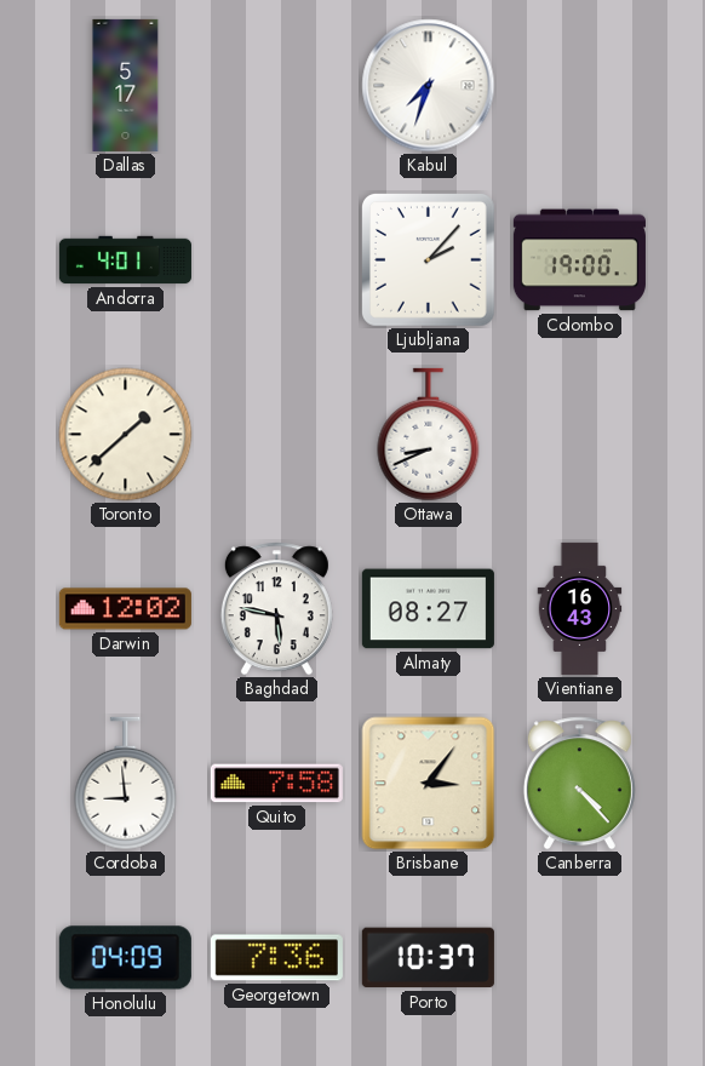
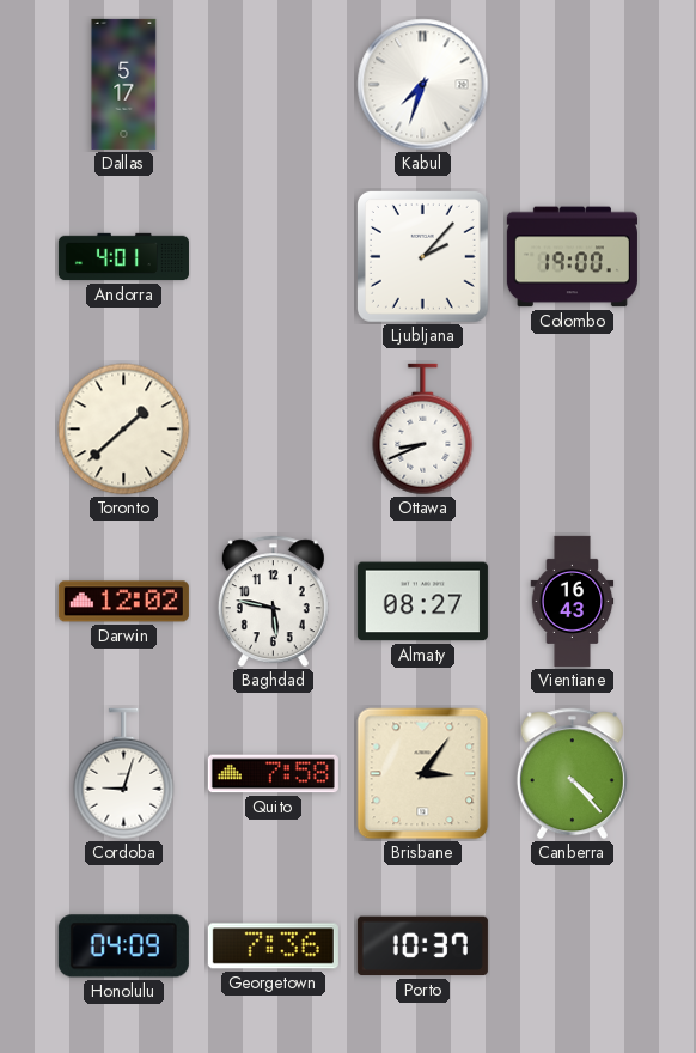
Cordoba: 8:59 -> 9:03
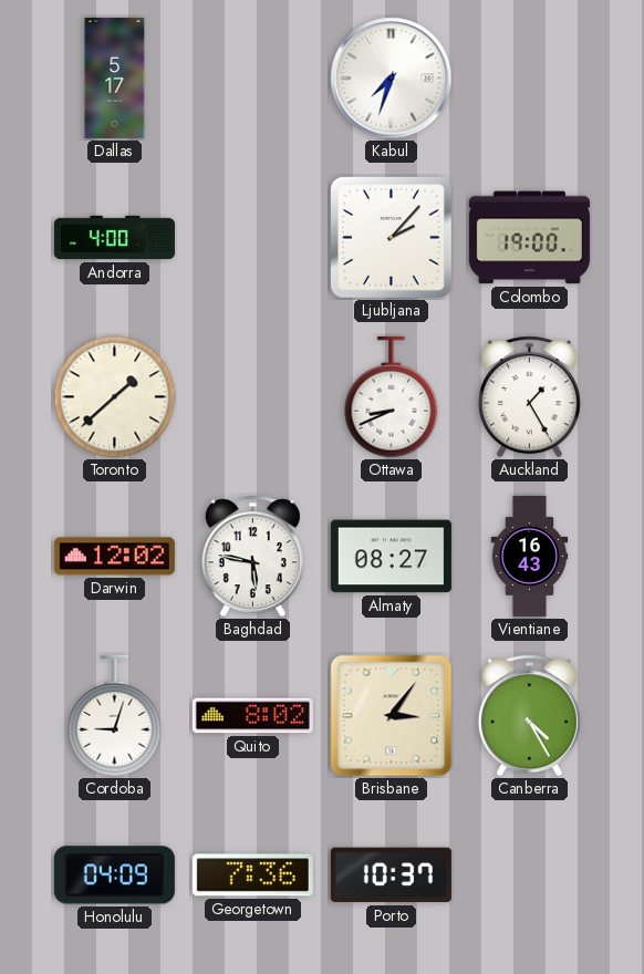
Andorra: 4:01 -> 4:00
Auckland: none -> 1:25
Quito: 7:58 -> 8:02
Canberra: 4:23 -> 4:25
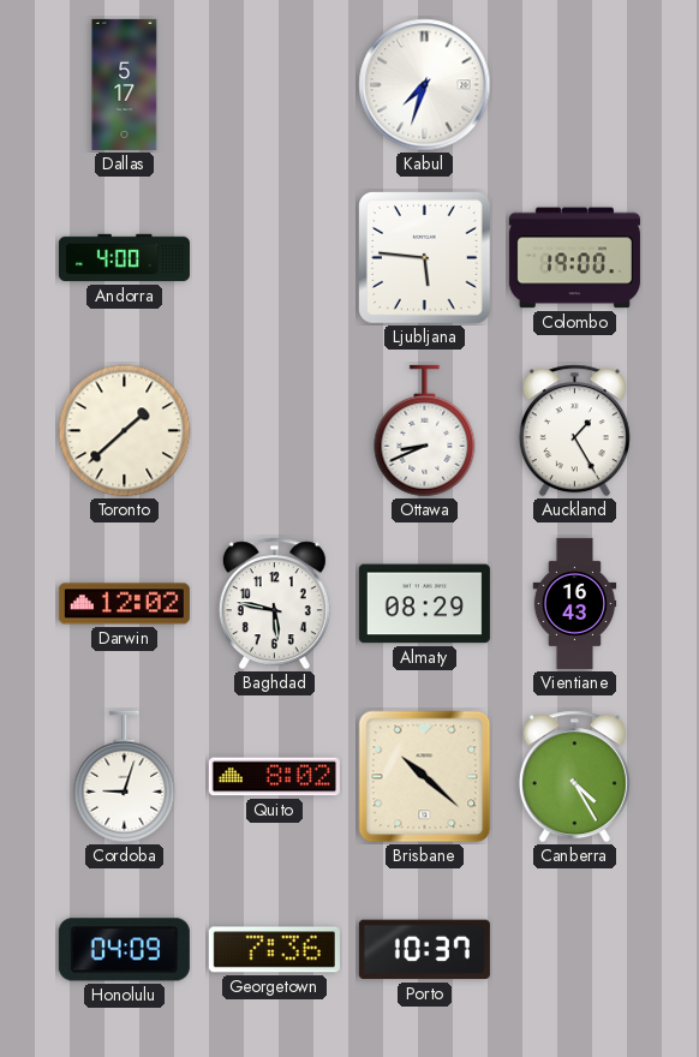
Ljubljana: 2:07 -> 5:46
Almaty: 08:27 -> 08:29
Brisbane: 3:06 -> 10:22
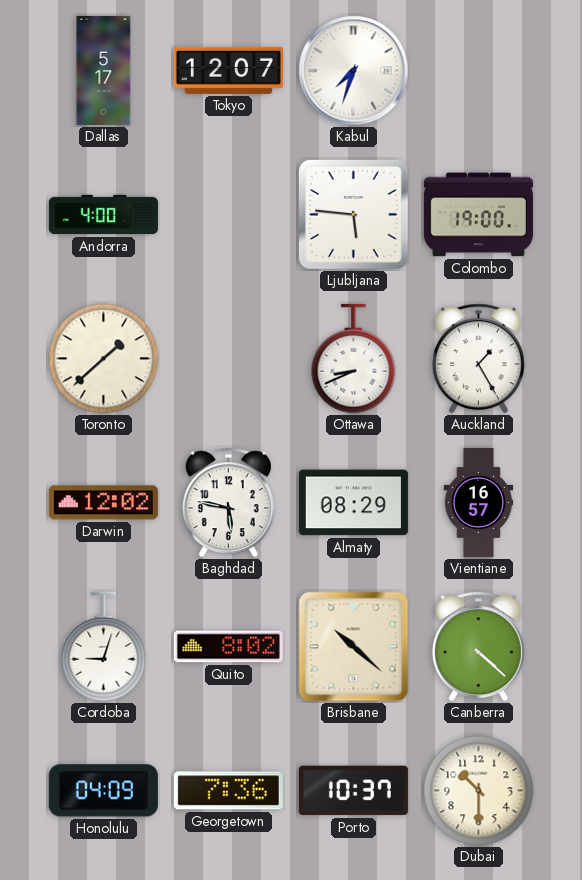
Tokyo: none -> 12:07
Vientiane: 16:43 -> 16:57
Canberra: 4:25 -> 4:22
Dubai: none -> 10:30
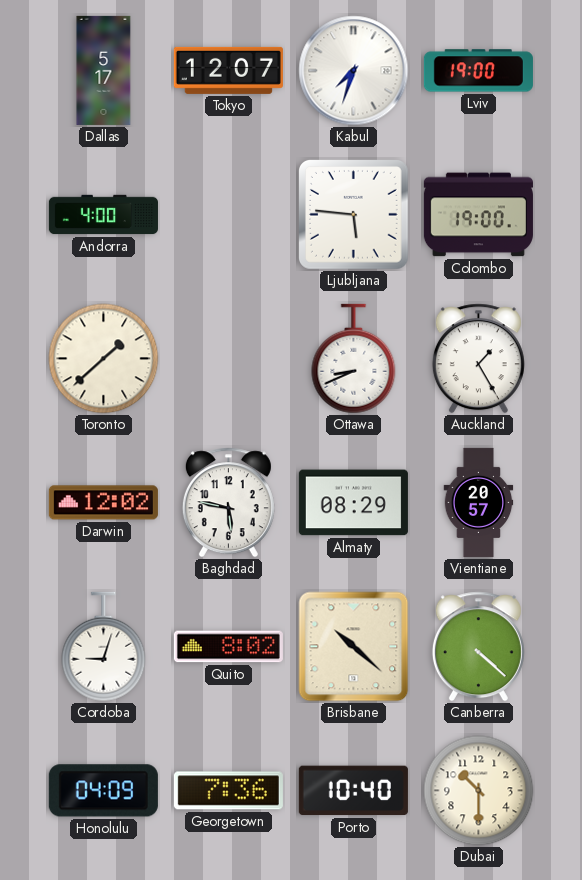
Lviv: none -> 19:00
Vientiane: 16:57 -> 20:57
Porto: 10:37 -> 10:40
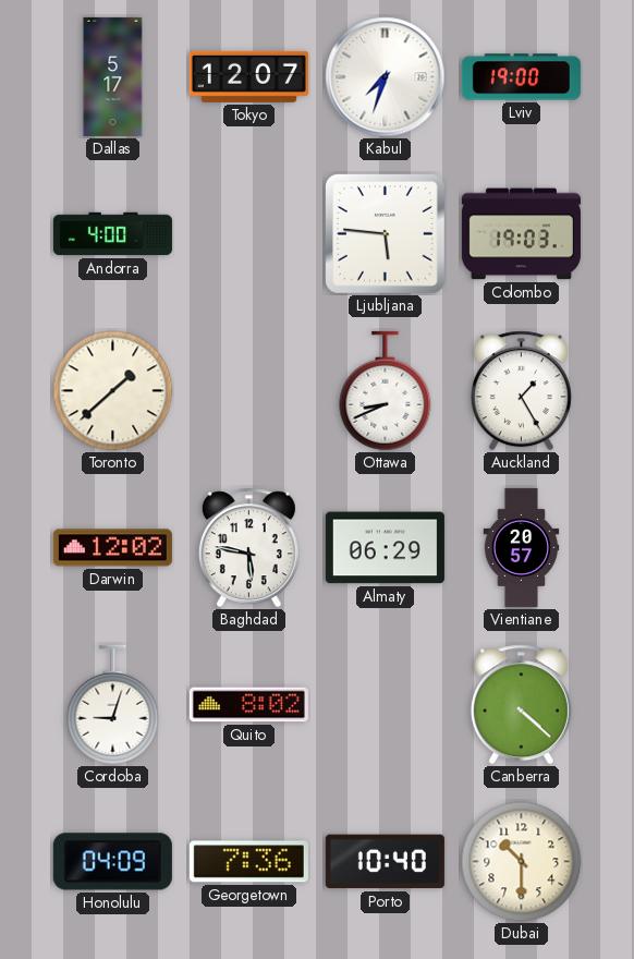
Colombo: 19:00 -> 19:03
Almaty: 08:29 -> 06:29
Brisbane: 10:22 -> none
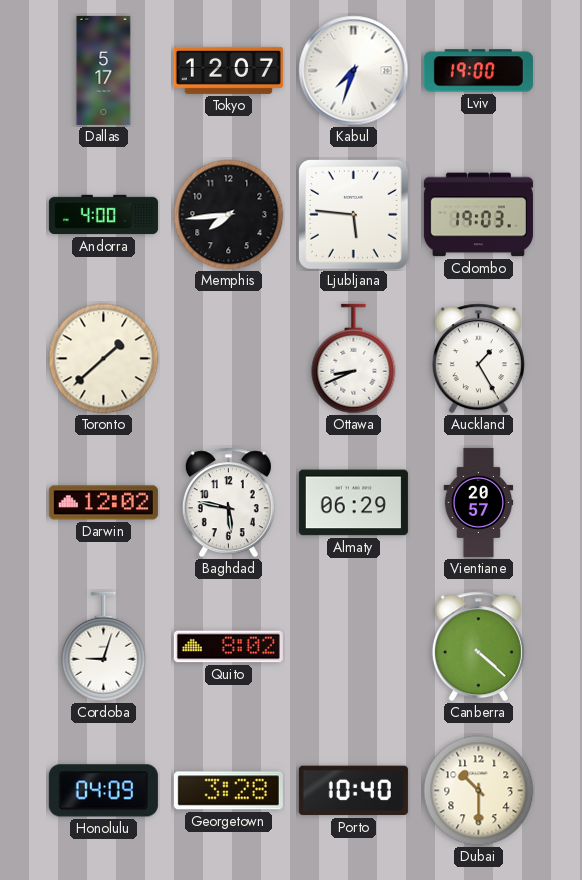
Memphis: none -> 7:44
Georgetown: 7:36 -> 3:28
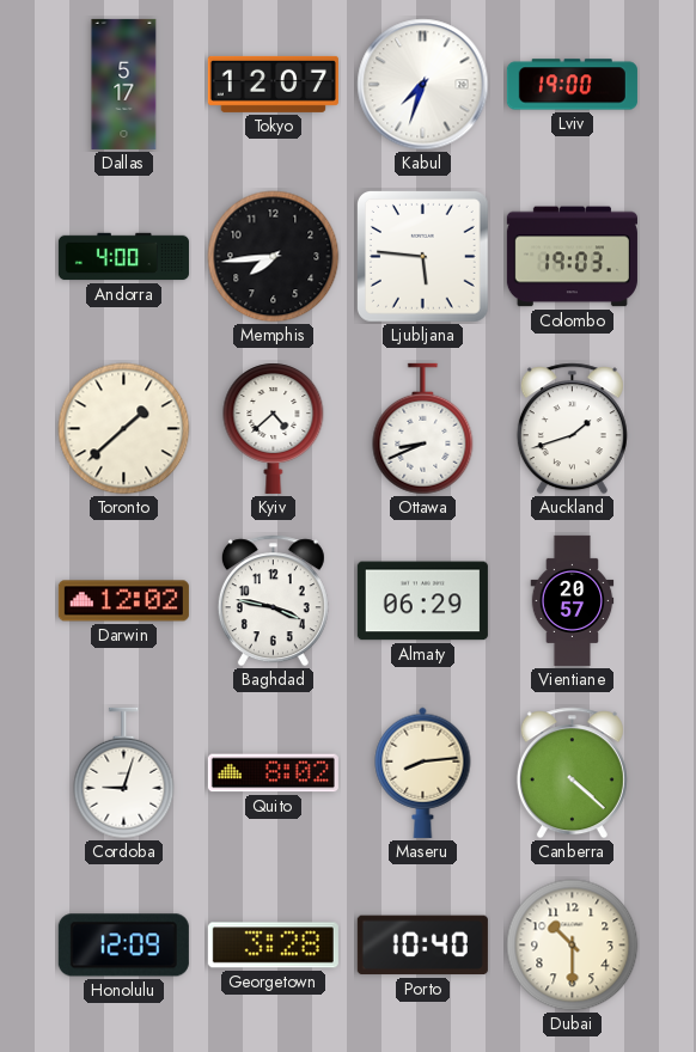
Kyiv: none -> 4:38
Auckland: 1:25 -> 1:42
Baghdad: 5:47 -> 3:47
Maseru: none -> 8:14
Honolulu: 04:09 -> 12:09
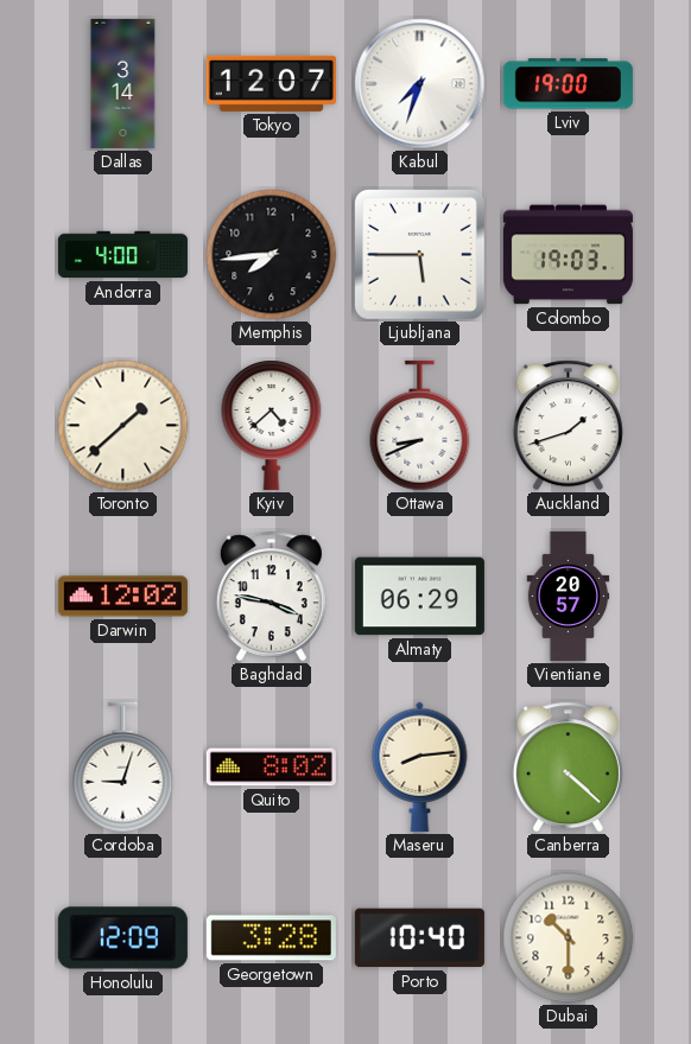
Dallas: 5:17 -> 3:14
Ljubljana: 5:46 -> 5:45
